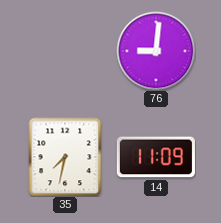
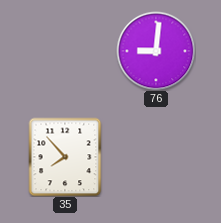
35: 7:32 -> 7:53
14: 11:09 -> none
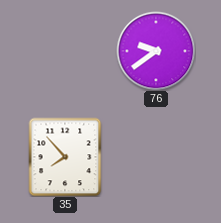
76: 9:01 -> 9:39
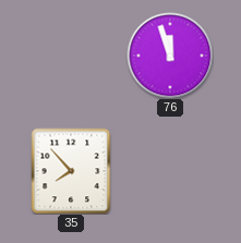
76: 9:39 -> 11:57
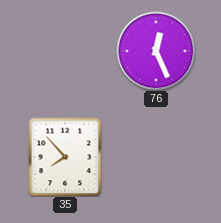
76: 11:57 -> 12:26
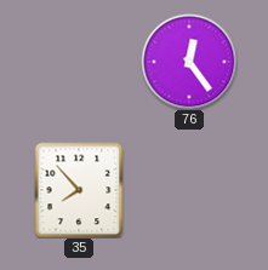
76: 12:26 -> 12:24
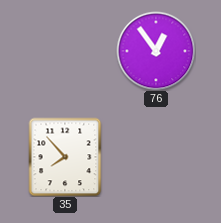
76: 12:24 -> 12:54
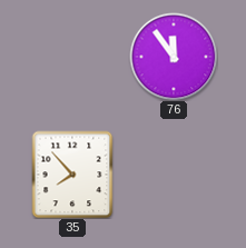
76: 12:54 -> 11:54
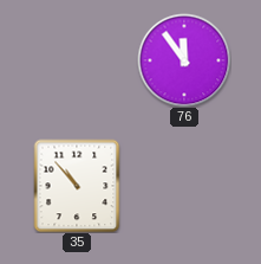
35: 7:53 -> 10:53
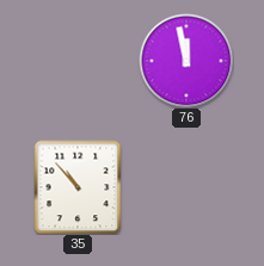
76: 11:54 -> 11:58
